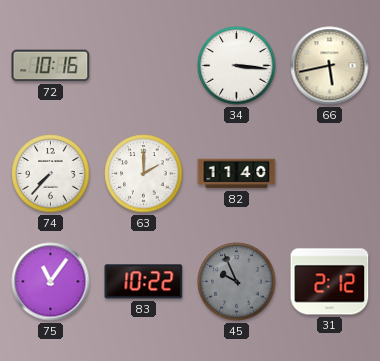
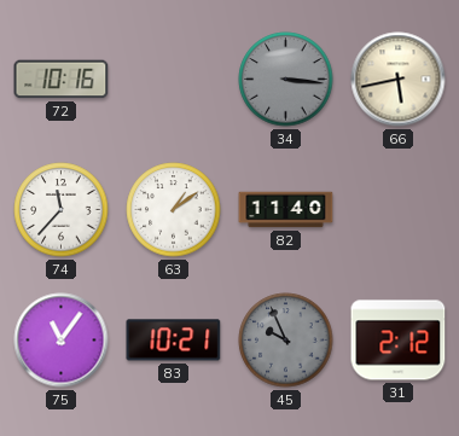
34 dial: white -> grey
74: 7:37 -> 11:37
63: 2:00 -> 1:09
83: 10:22 -> 10:21
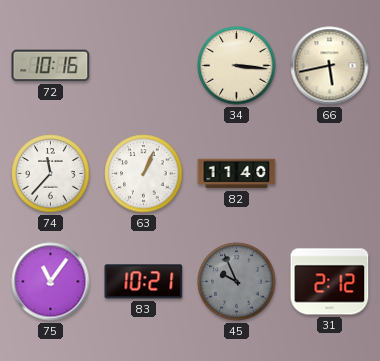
34 dial: grey -> cream
63: 1:09 -> 1:04
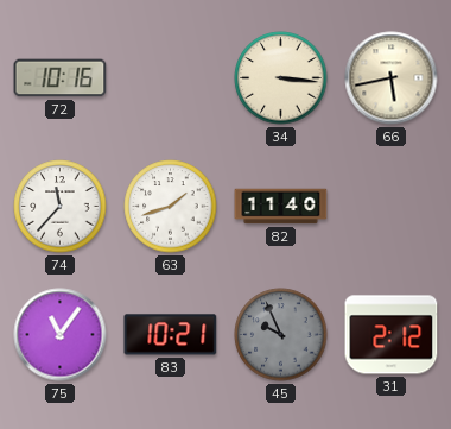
63: 1:04 -> 1:42
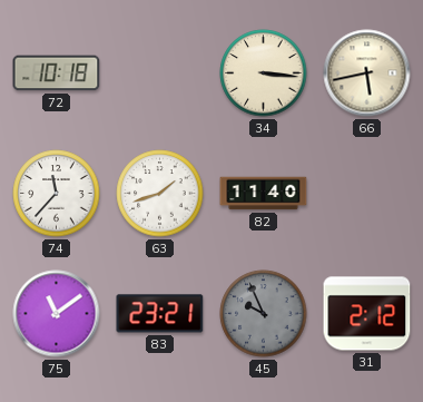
72: 10:16 -> 10:18
75: 11:06 -> 11:09
83: 10:21 -> 23:21
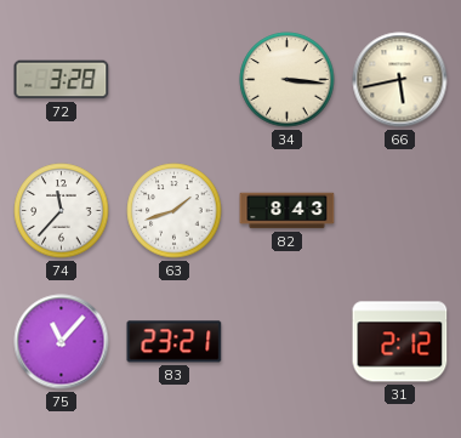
72: 10:18 -> 3:28
82: 11:40 -> 8:43
75: 11:09 -> 11:07
45: 9:56 -> none
